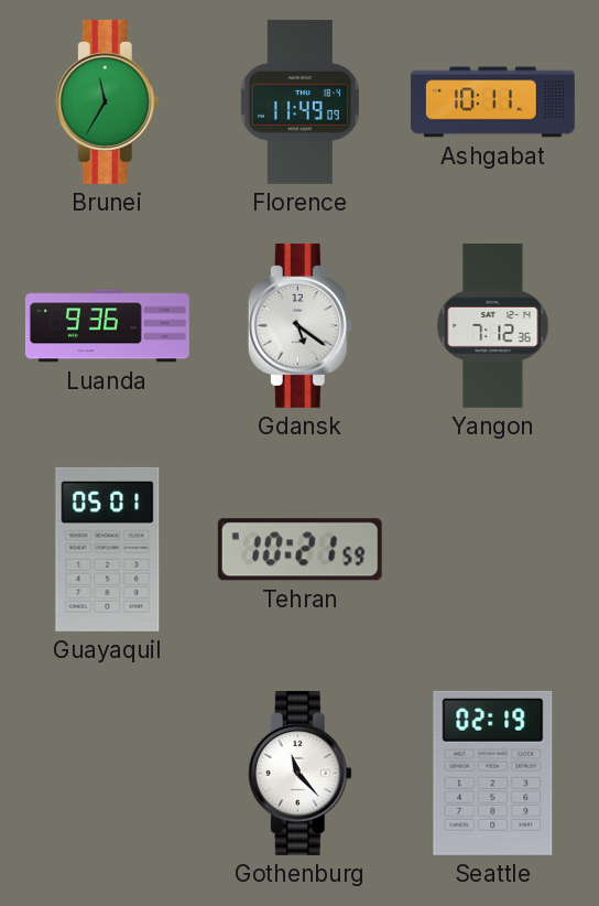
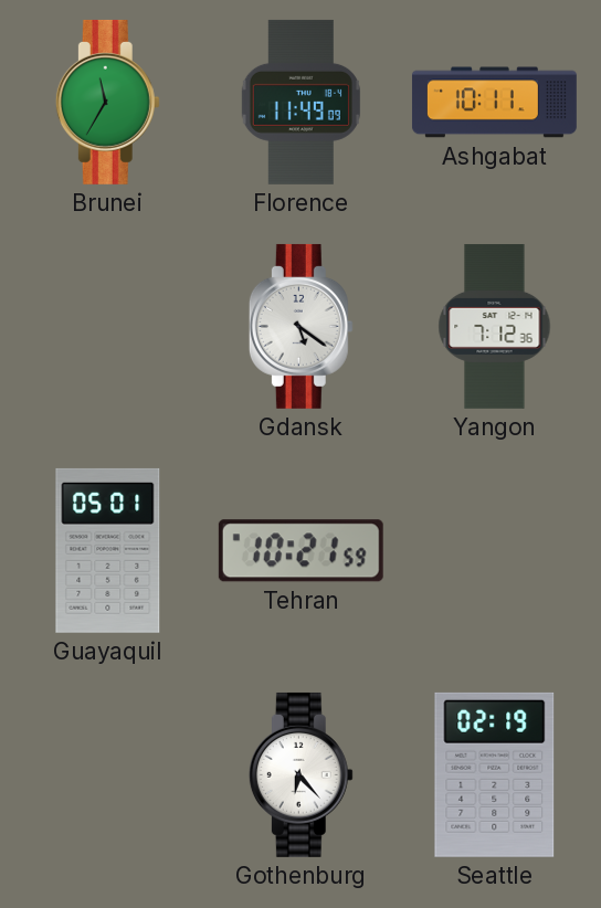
Luanda: 9:36 -> none
Gothenburg: 11:23 -> 6:23
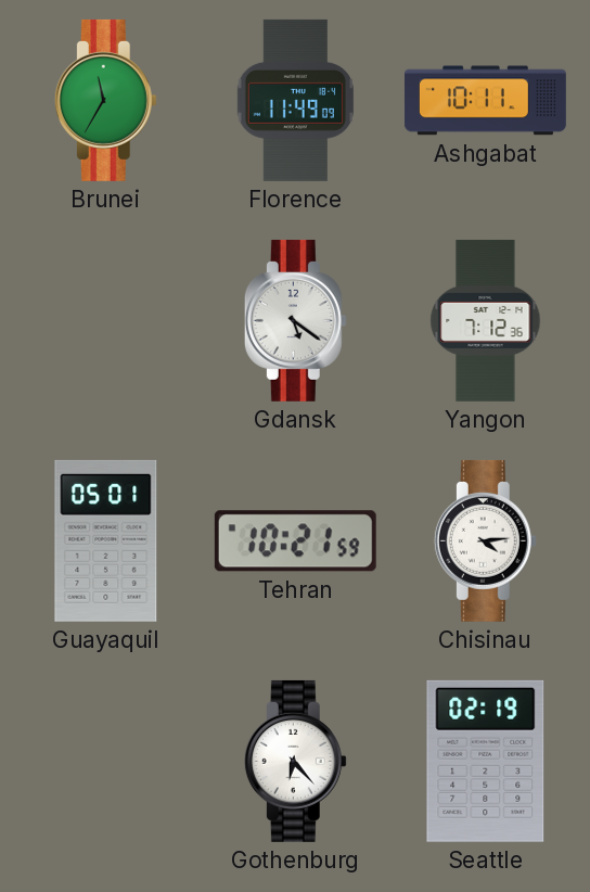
Chisinau: none -> 4:14
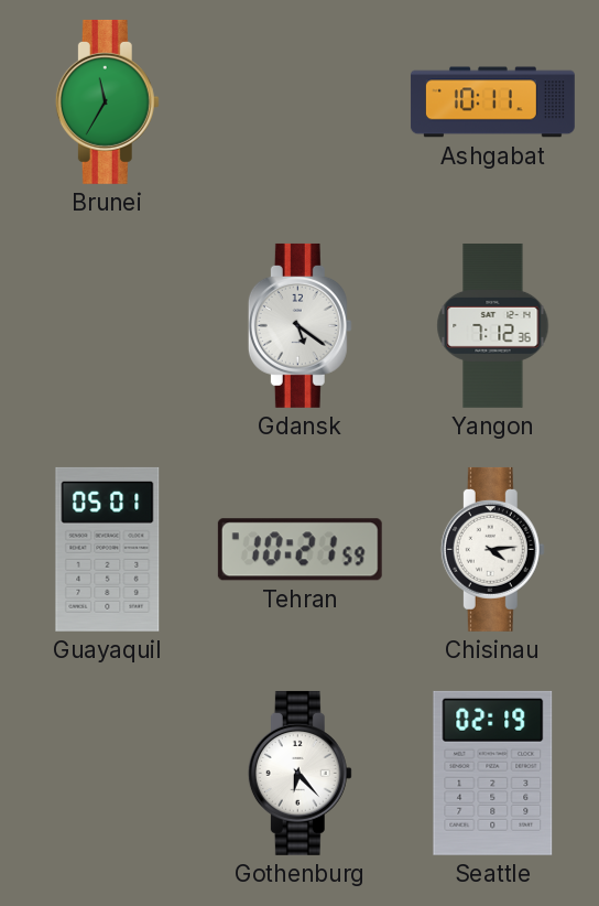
Florence: 11:49 -> none
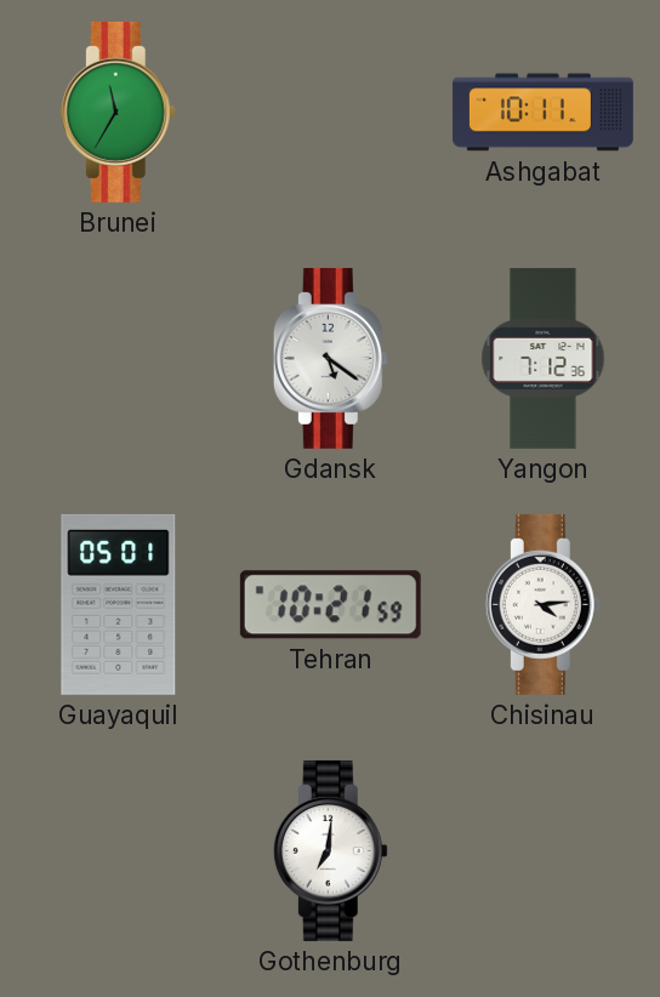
Gothenburg: 6:23 -> 7:01
Seattle: 02:19 -> none
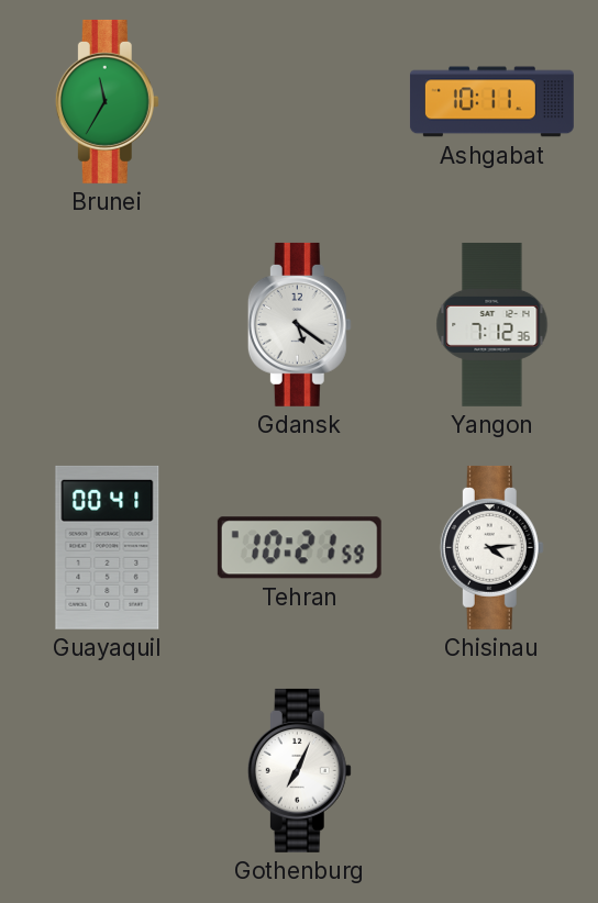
Guayaquil: 05:01 -> 00:41
Gothenburg: 7:01 -> 7:04
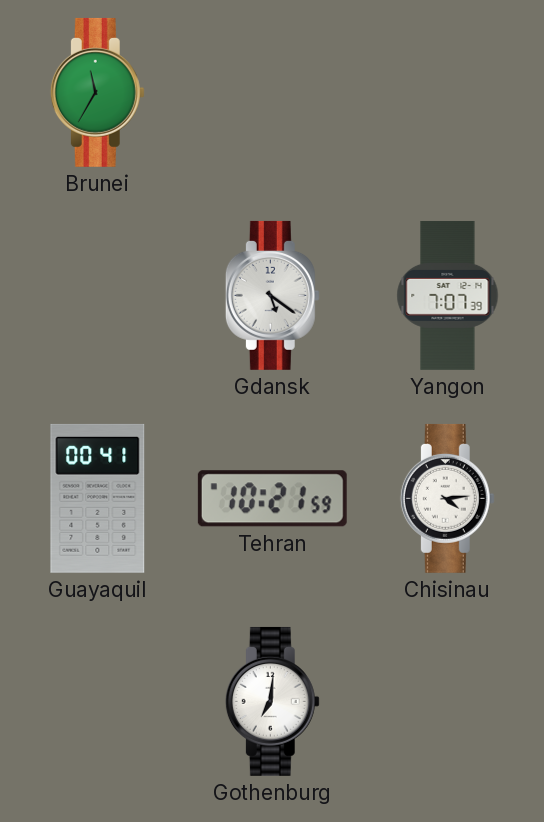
Ashgabat: 10:11 -> none
Yangon: 7:12 -> 7:07
Gothenburg: 7:04 -> 7:01
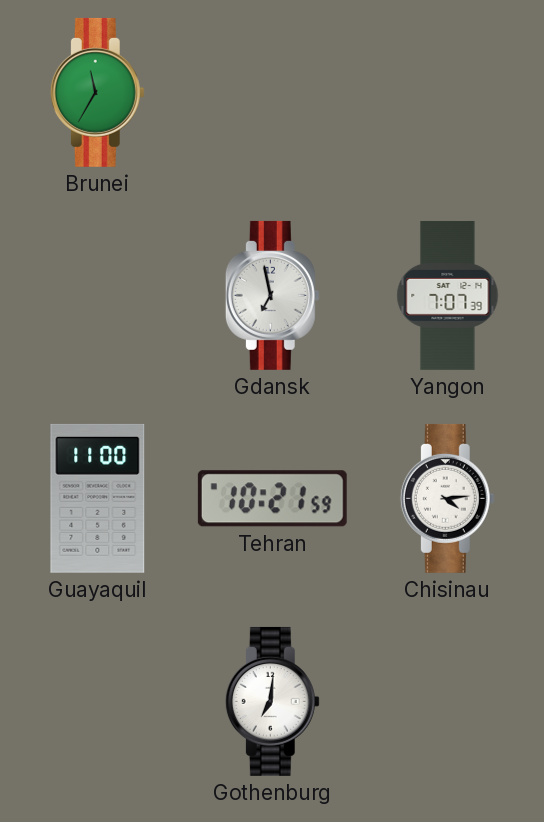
Gdansk: 5:21 -> 6:58
Guayaquil: 00:41 -> 11:00
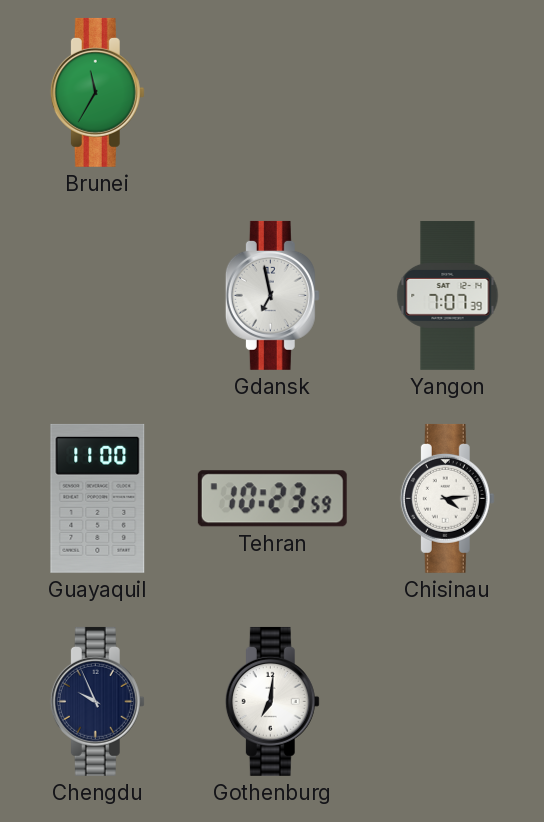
Tehran: 10:21 -> 10:23
Chengdu: none -> 9:56
